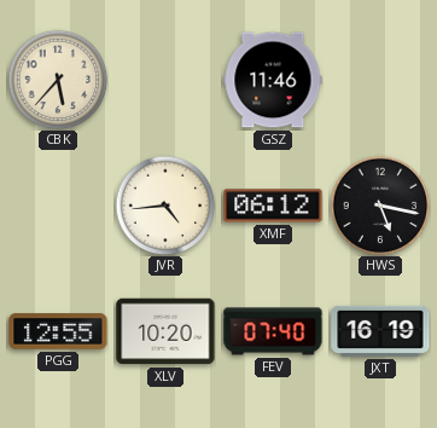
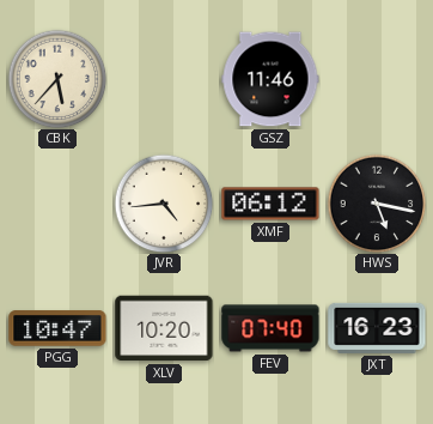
PGG: 12:55 -> 10:47
JXT: 16:19 -> 16:23
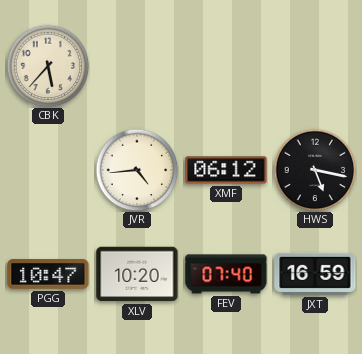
GSZ: 11:46 -> none
JXT: 16:23 -> 16:59
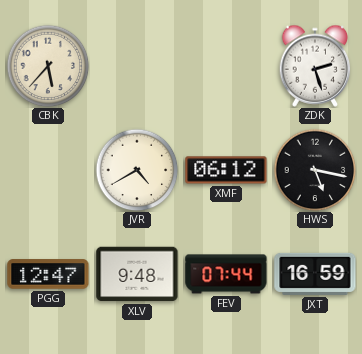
ZDK: none -> 2:27
JVR: 4:44 -> 4:40
PGG: 10:47 -> 12:47
XLV: 10:20 -> 9:48
FEV: 07:40 -> 07:44
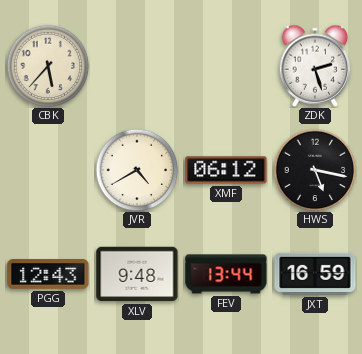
PGG: 12:47 -> 12:43
FEV: 07:44 -> 13:44
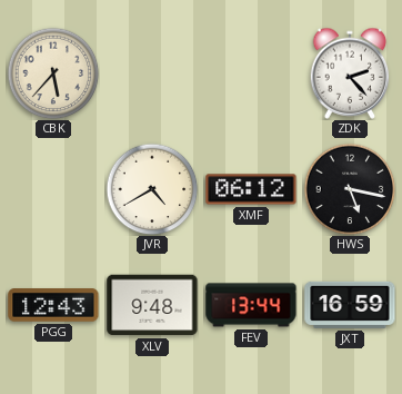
ZDK: 2:27 -> 2:23
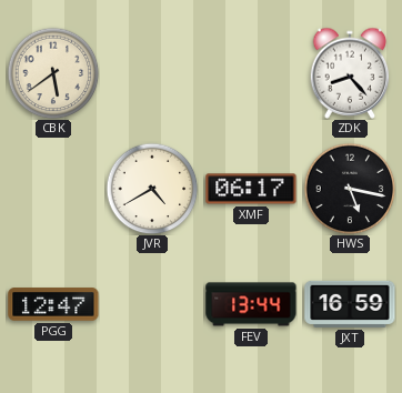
CBK: 5:37 -> 5:39
ZDK: 2:23 -> 8:23
XMF: 06:12 -> 06:17
PGG: 12:43 -> 12:47
XLV: 9:48 -> none
